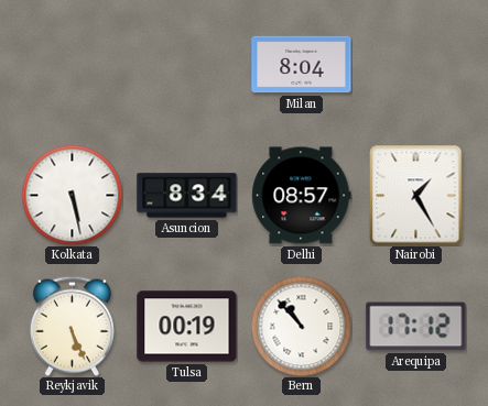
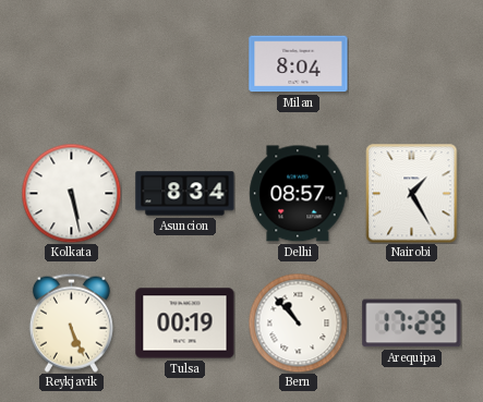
Arequipa: 17:12 -> 17:29
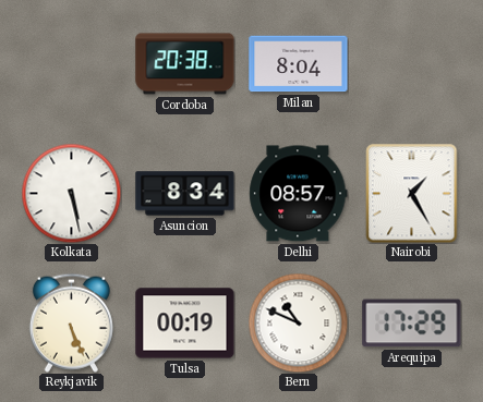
Cordoba: none -> 20:38
Bern: 10:53 -> 10:49
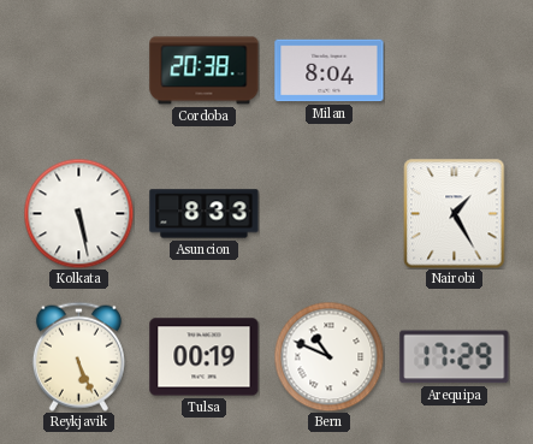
Asuncion: 8:34 -> 8:33
Delhi: 08:57 -> none
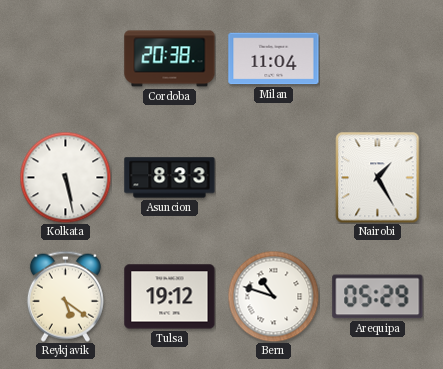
Milan: 8:04 -> 11:04
Reykjavik: 5:26 -> 5:21
Tulsa: 00:19 -> 19:12
Bern: 10:49 -> 10:48
Arequipa: 17:29 -> 05:29
